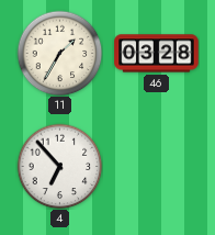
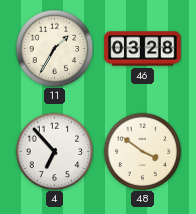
48: none -> 3:51
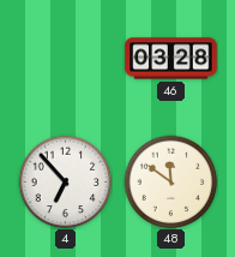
11: 1:35 -> none
48: 3:51 -> 11:51
